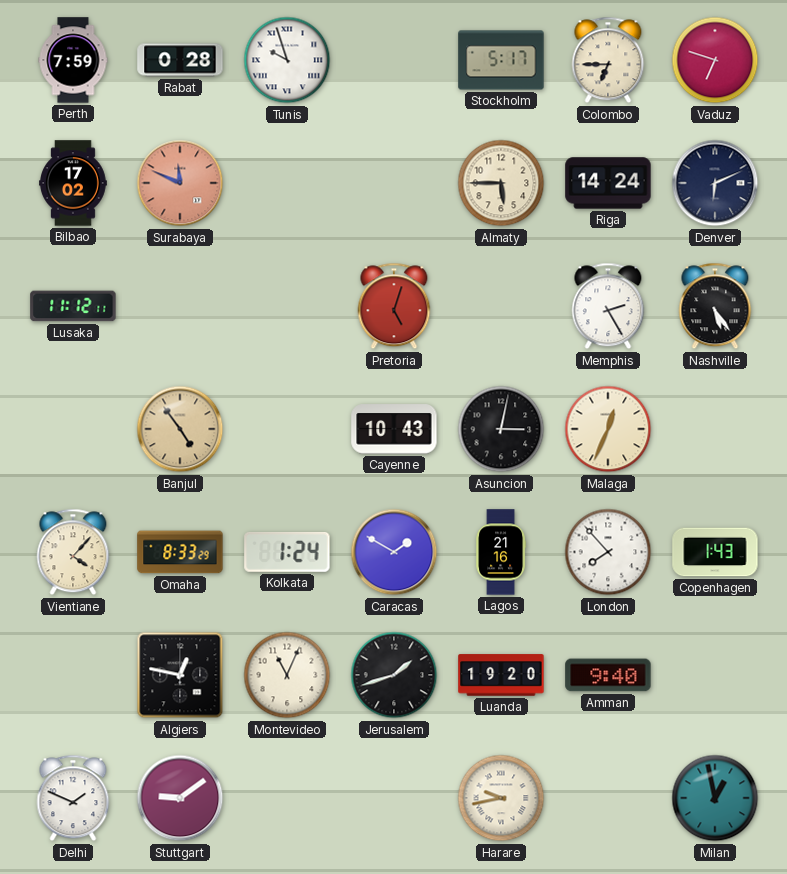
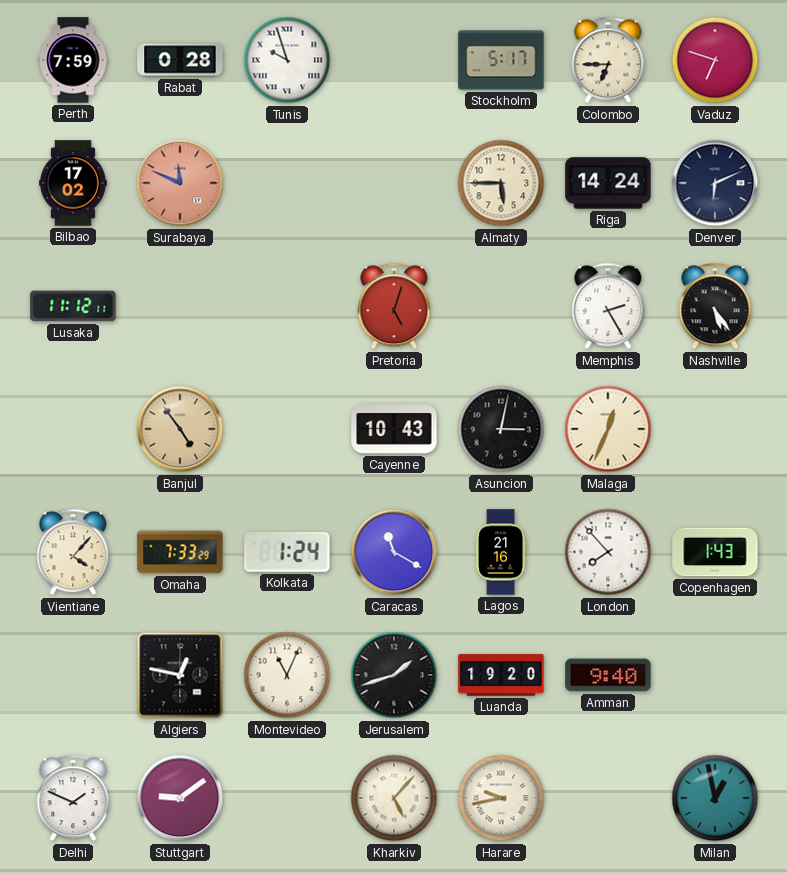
Omaha: 8:33 -> 7:33
Caracas: 1:50 -> 11:20
Kharkiv: none -> 5:07
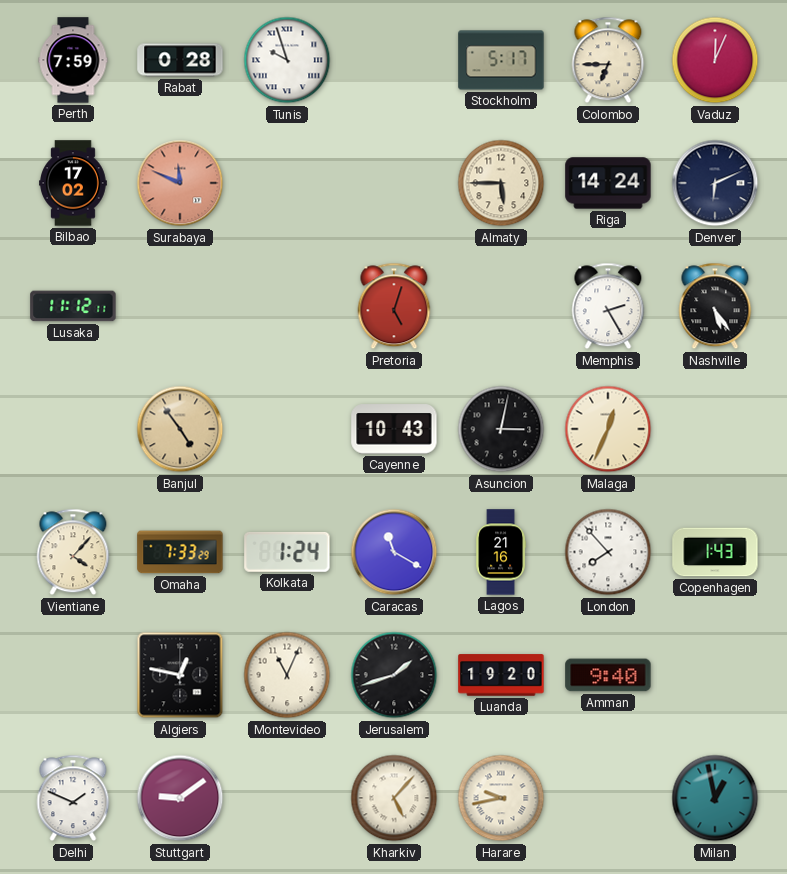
Vaduz: 6:48 -> 12:04
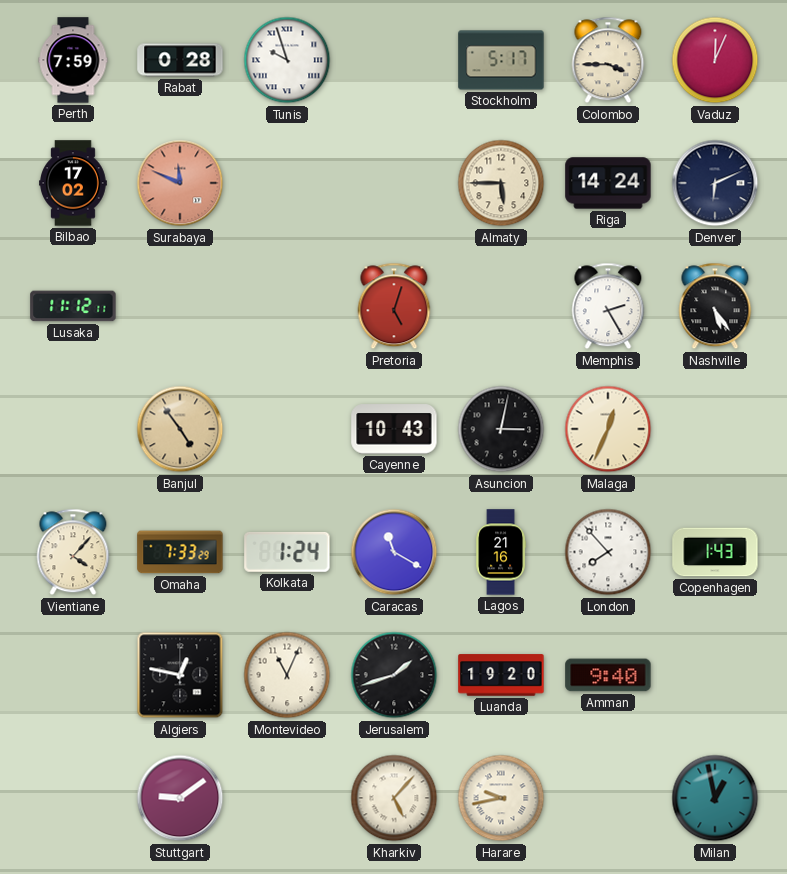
Colombo: 6:45 -> 3:45
Delhi: 1:49 -> none
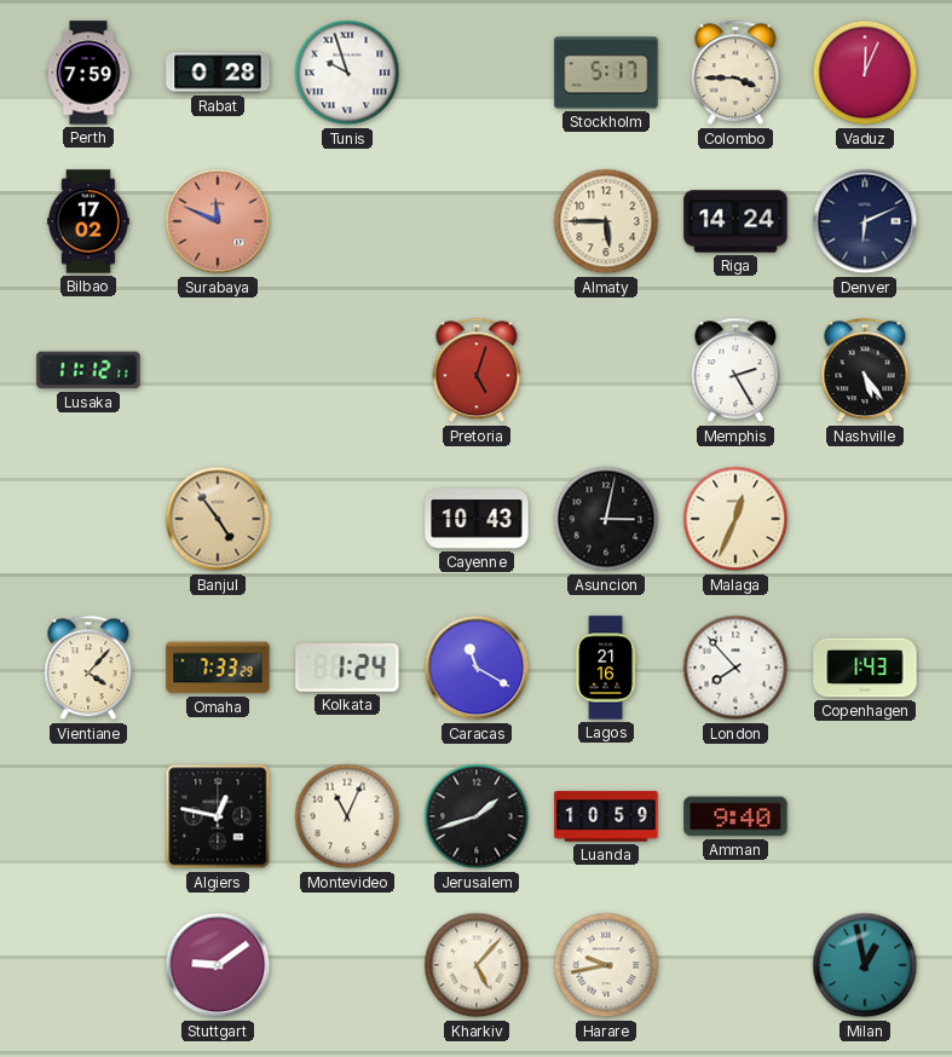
Luanda: 19:20 -> 10:59
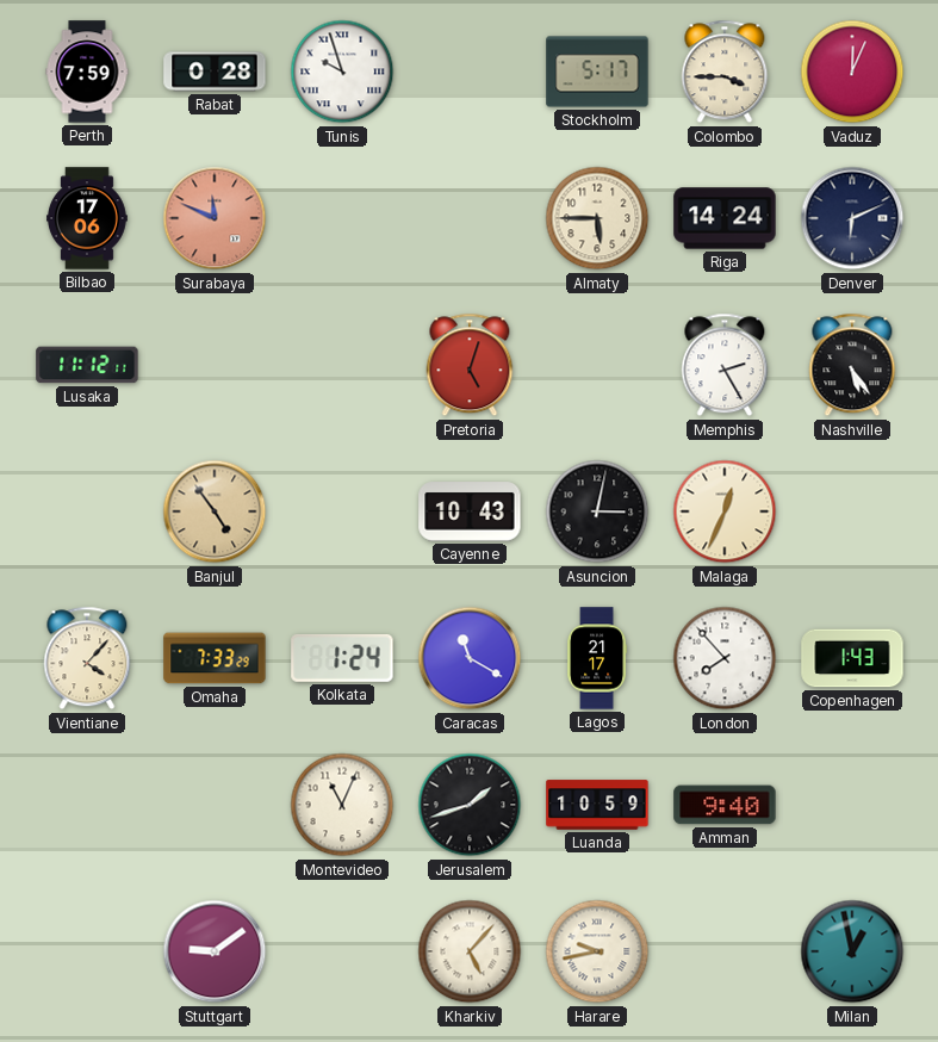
Bilbao: 17:02 -> 17:06
Lagos: 21:16 -> 21:17
Algiers: 12:47 -> none
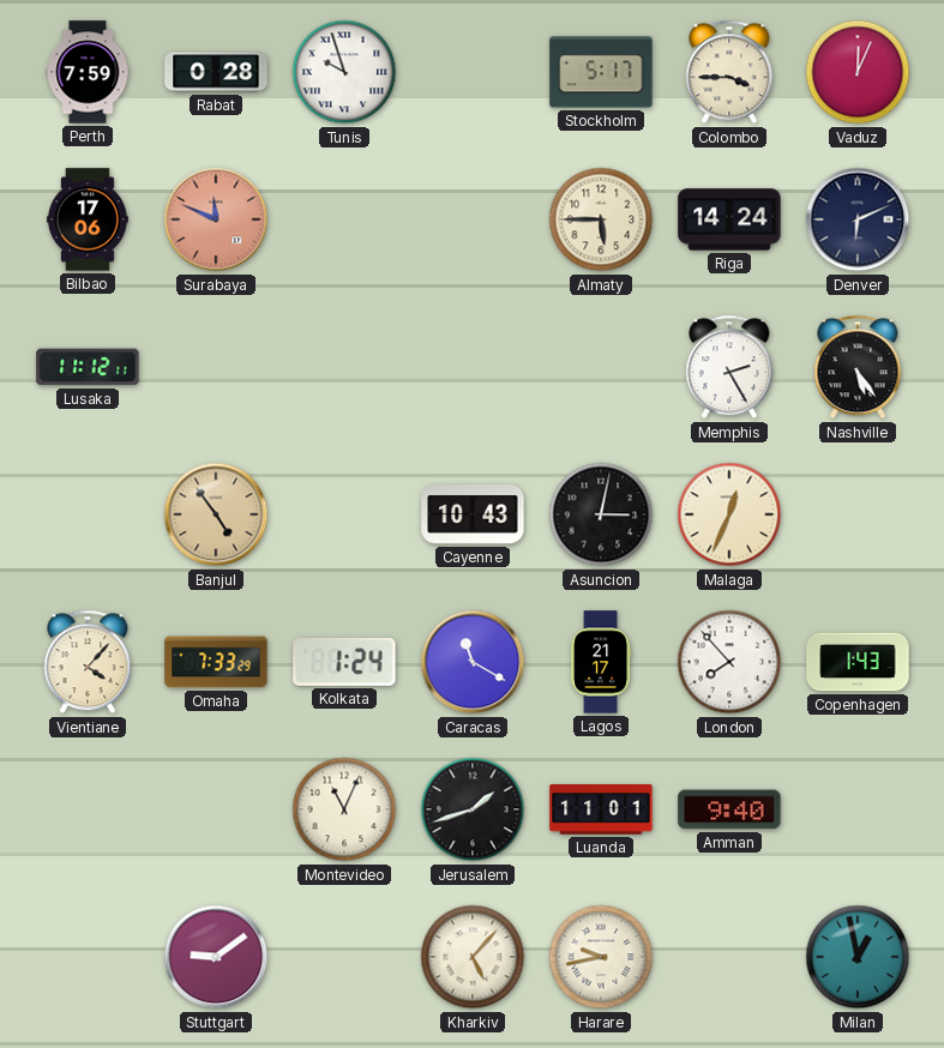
Pretoria: 5:03 -> none
Luanda: 10:59 -> 11:01
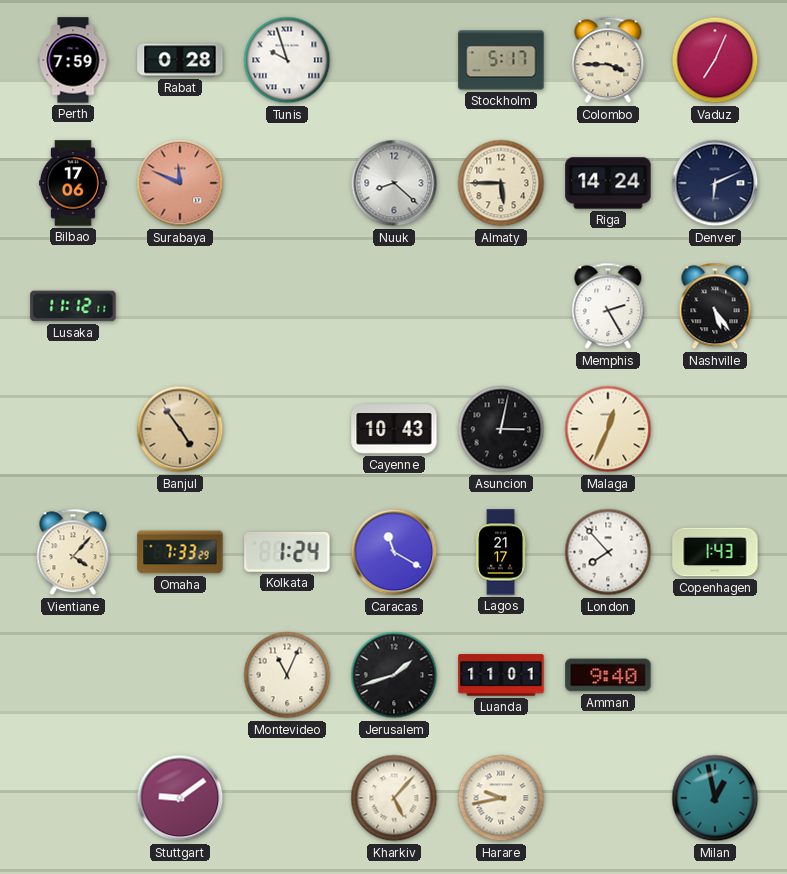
Vaduz: 12:04 -> 7:04
Nuuk: none -> 8:22
